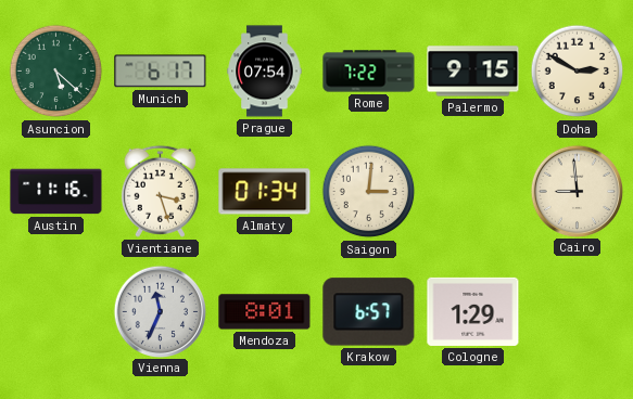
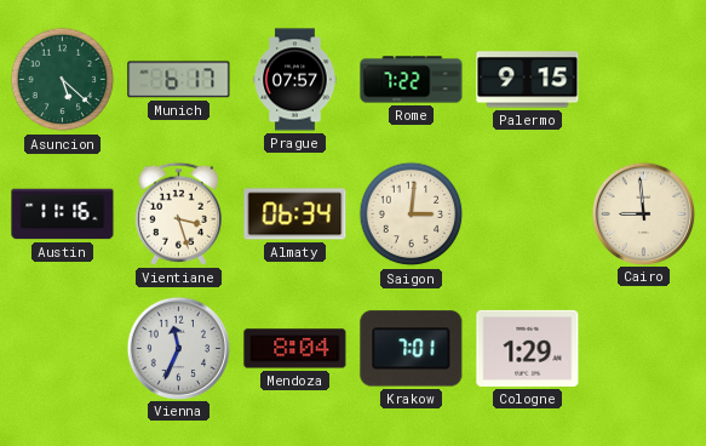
Prague: 07:54 -> 07:57
Doha: 2:50 -> none
Almaty: 01:34 -> 06:34
Mendoza: 8:01 -> 8:04
Krakow: 6:57 -> 7:01
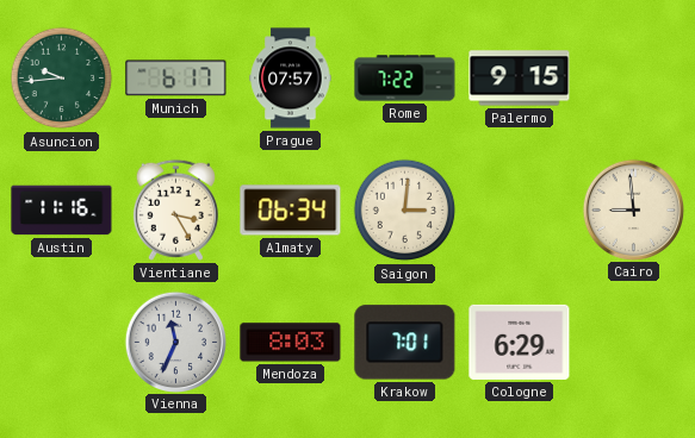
Asuncion: 5:22 -> 9:44
Vientiane: 3:27 -> 3:25
Mendoza: 8:04 -> 8:03
Cologne: 1:29 -> 6:29
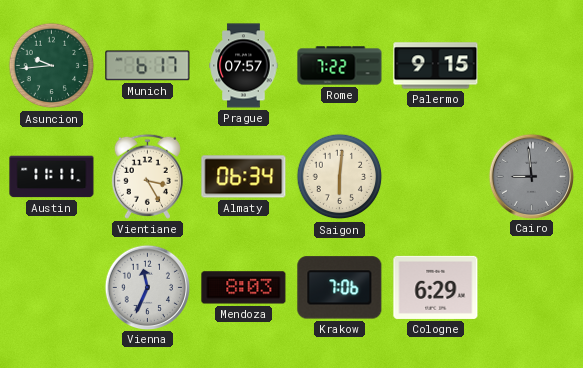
Austin: 11:16 -> 11:11
Saigon: 3:01 -> 6:01
Cairo dial: cream -> grey
Krakow: 7:01 -> 7:06
